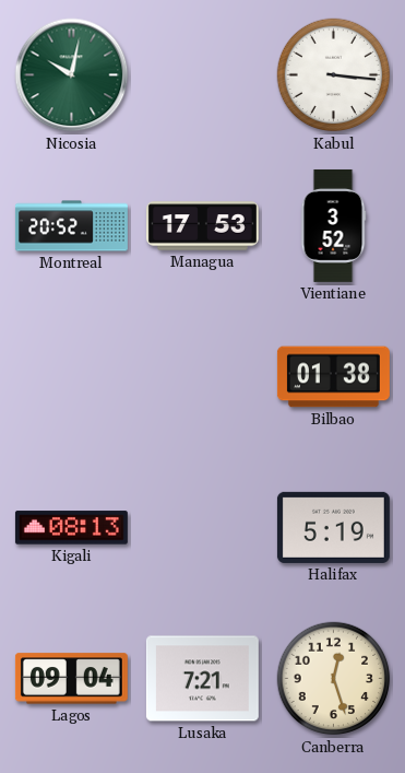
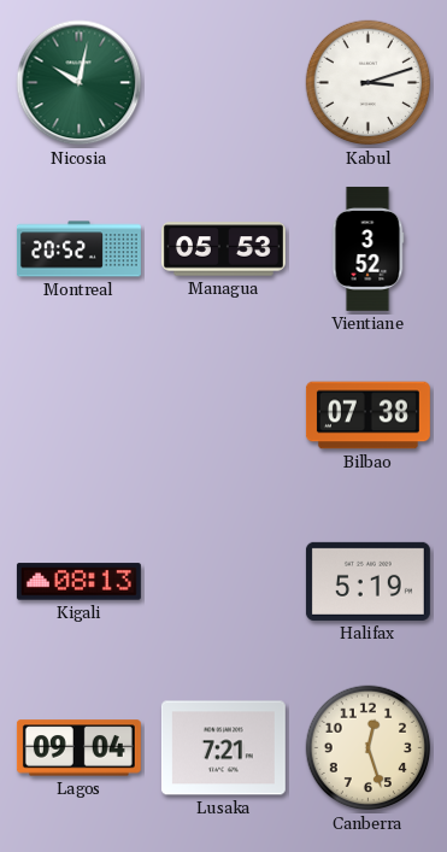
Kabul: 3:16 -> 3:12
Managua: 17:53 -> 05:53
Bilbao: 01:38 -> 07:38
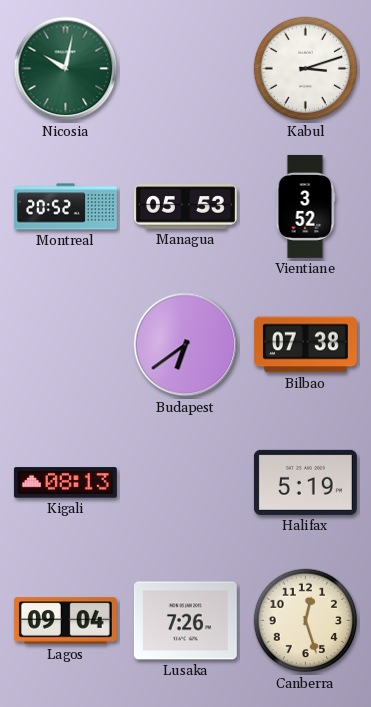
Budapest: none -> 6:39
Lusaka: 7:21 -> 7:26
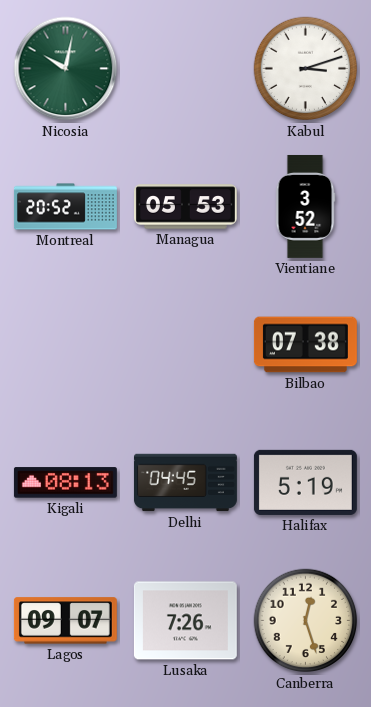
Budapest: 6:39 -> none
Delhi: none -> 04:45
Lagos: 09:04 -> 09:07
